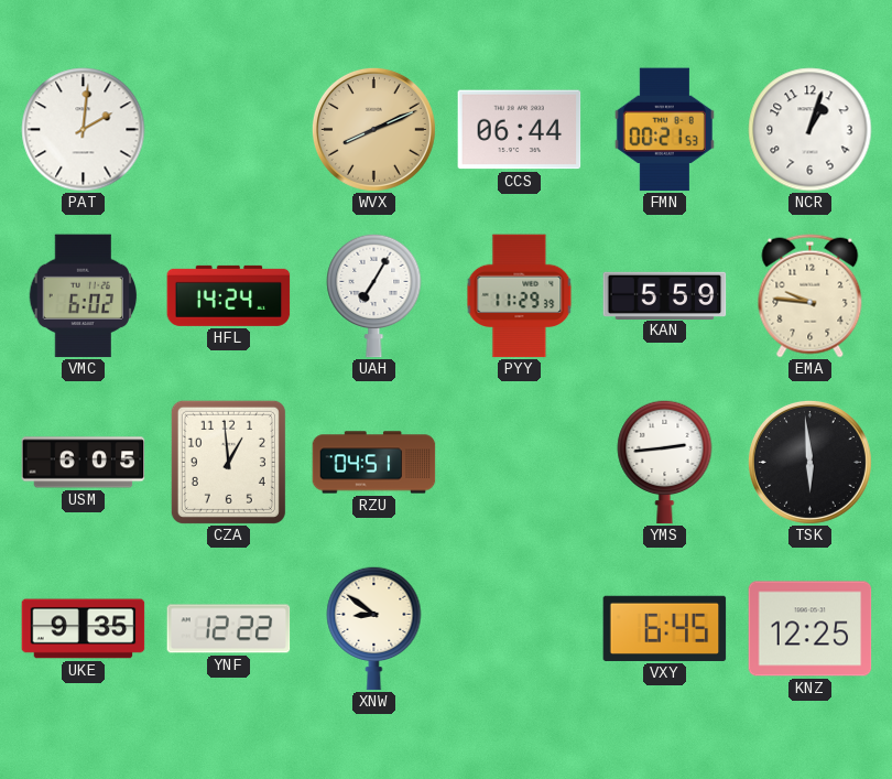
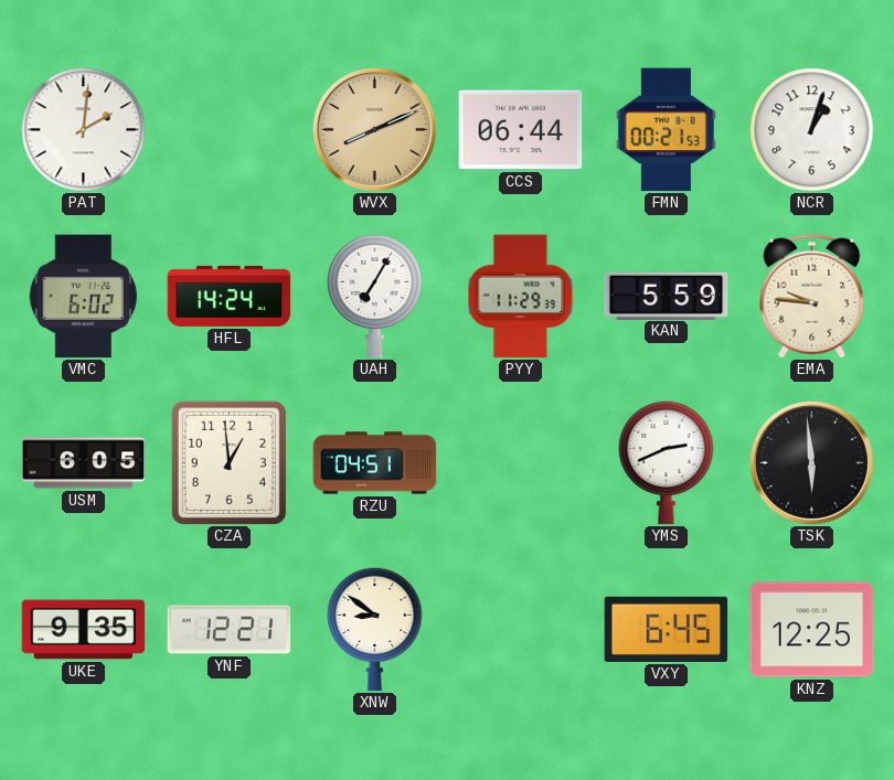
YMS: 2:44 -> 2:41
YNF: 12:22 -> 12:21
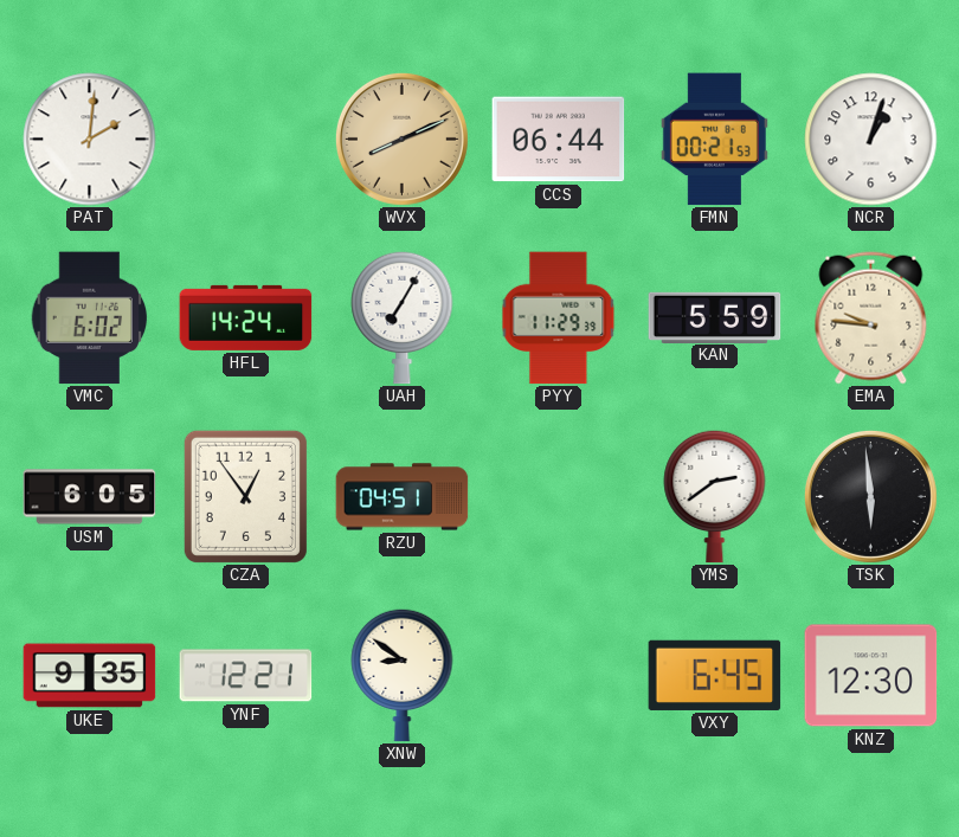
CZA: 12:59 -> 12:54
YMS: 2:41 -> 2:39
KNZ: 12:25 -> 12:30
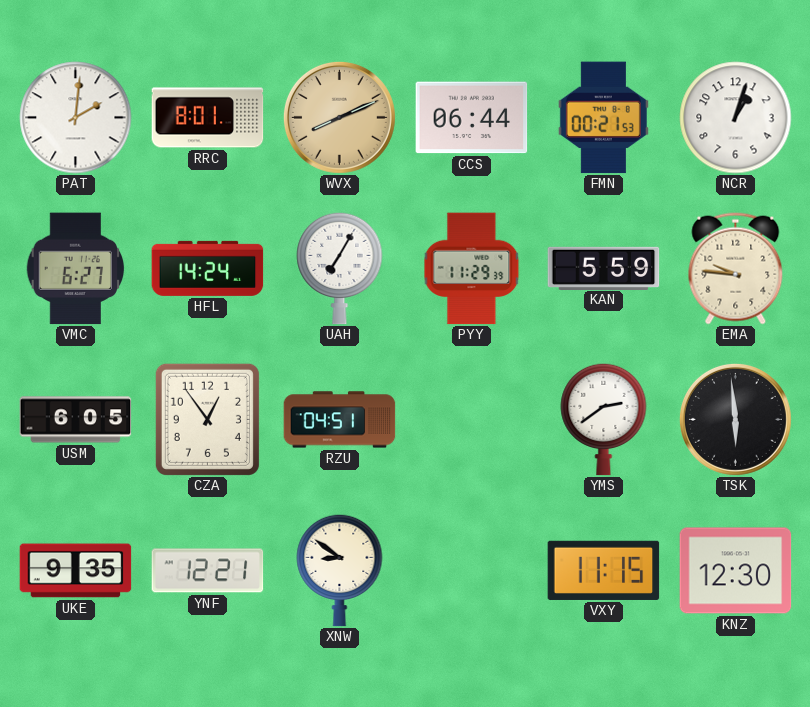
RRC: none -> 8:01
VMC: 6:02 -> 6:27
VXY: 6:45 -> 11:15
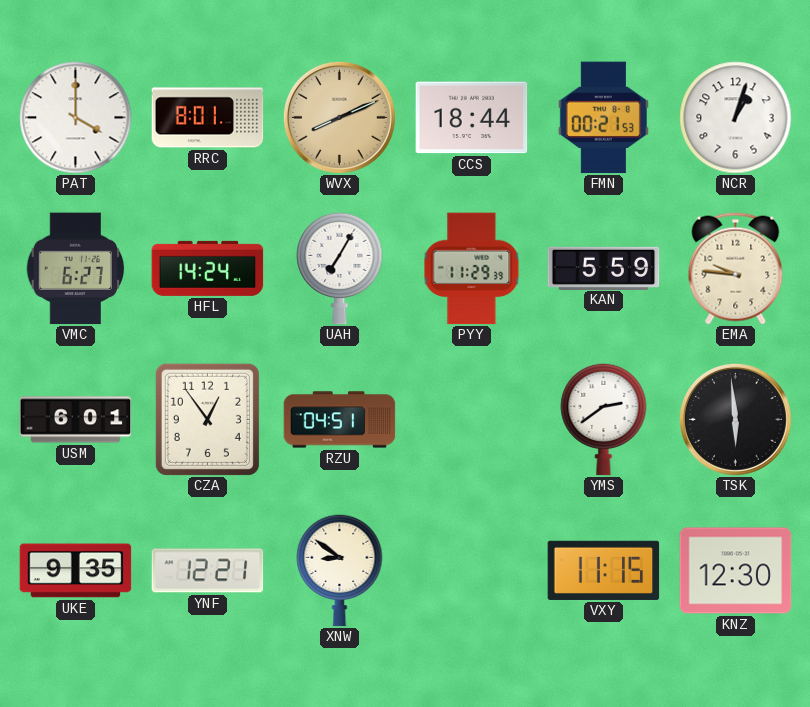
PAT: 2:01 -> 4:00
CCS: 06:44 -> 18:44
USM: 6:05 -> 6:01
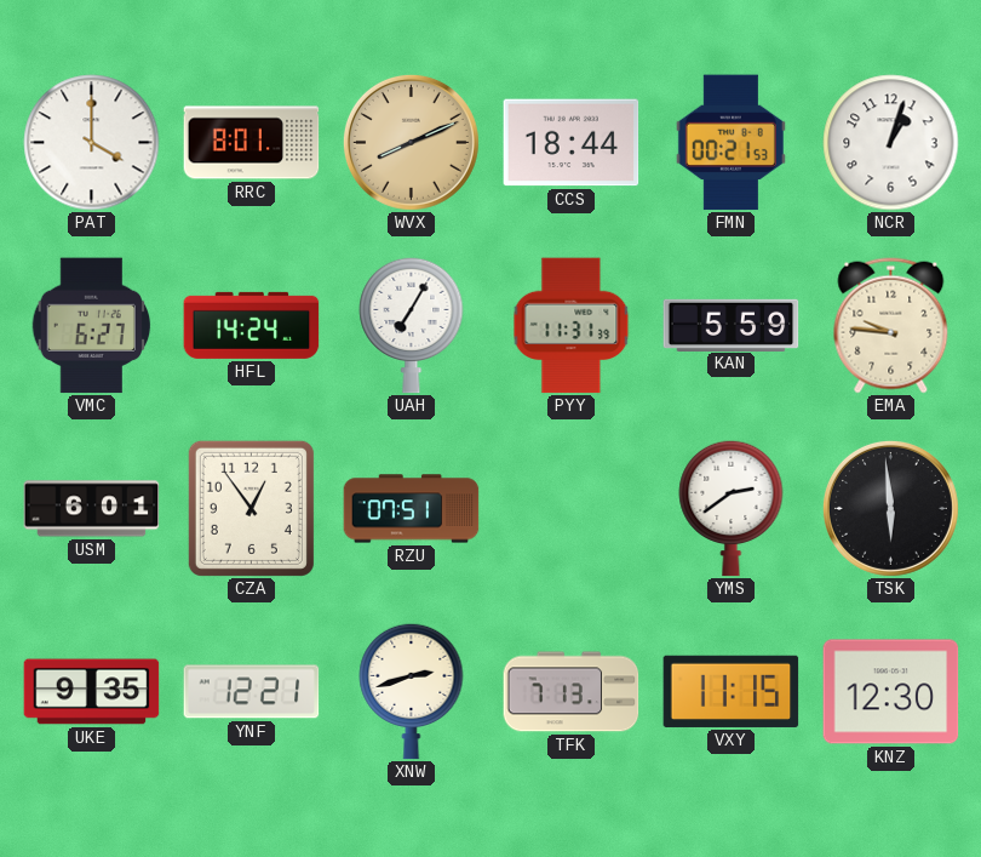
PYY: 11:29 -> 11:31
RZU: 04:51 -> 07:51
XNW: 8:51 -> 2:42
TFK: none -> 7:13
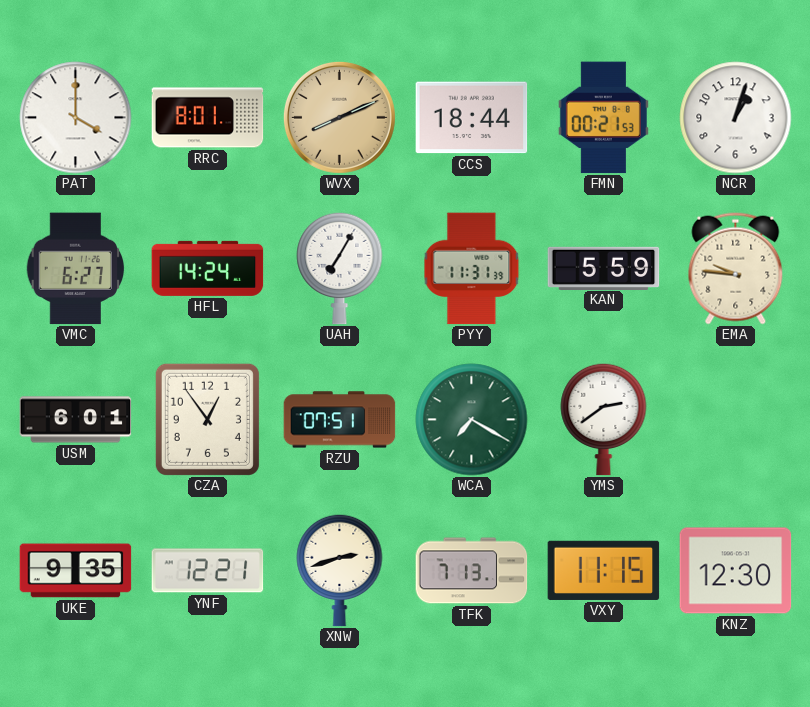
WCA: none -> 7:20
TSK: 5:59 -> none
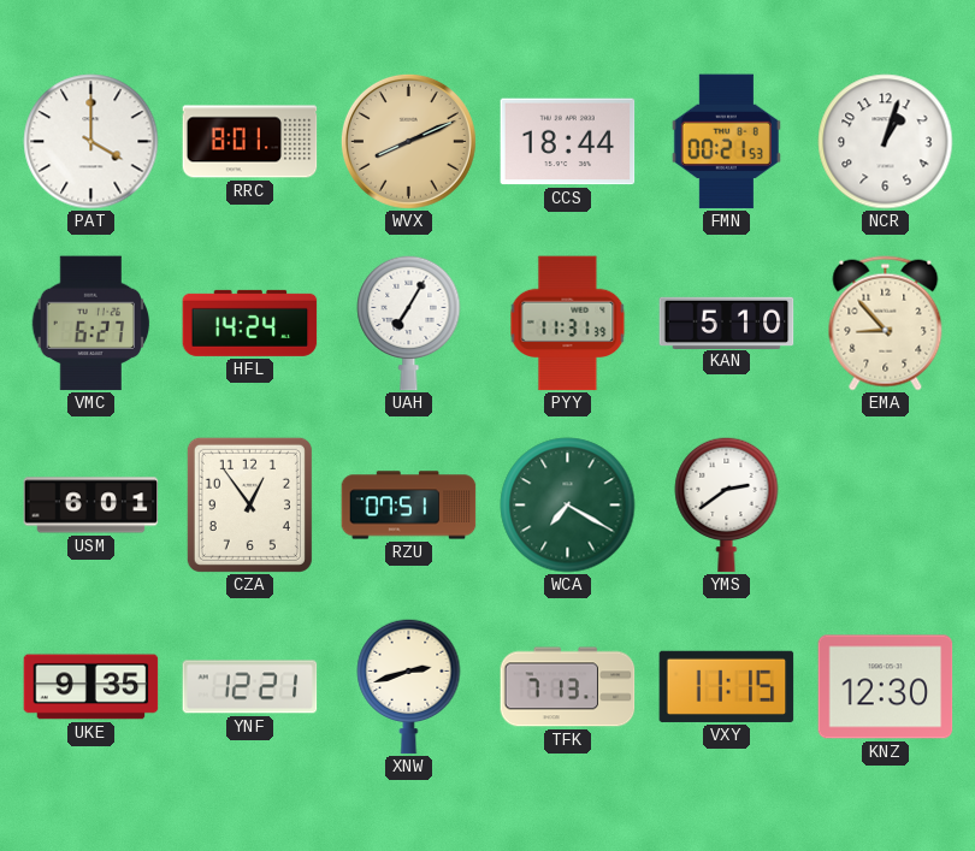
KAN: 5:59 -> 5:10
EMA: 9:46 -> 8:53
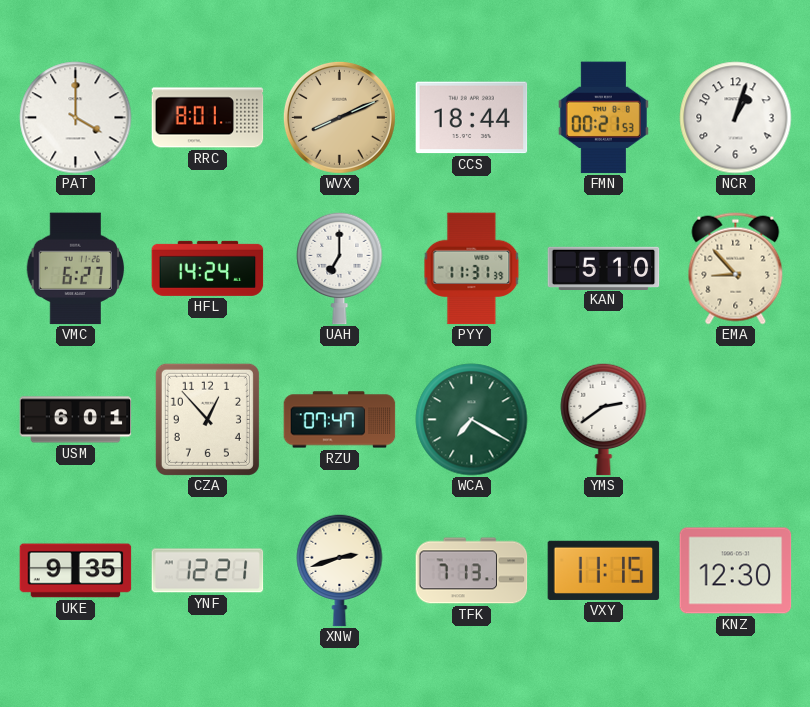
UAH: 7:05 -> 7:00
CZA: 12:54 -> 12:53
RZU: 07:51 -> 07:47
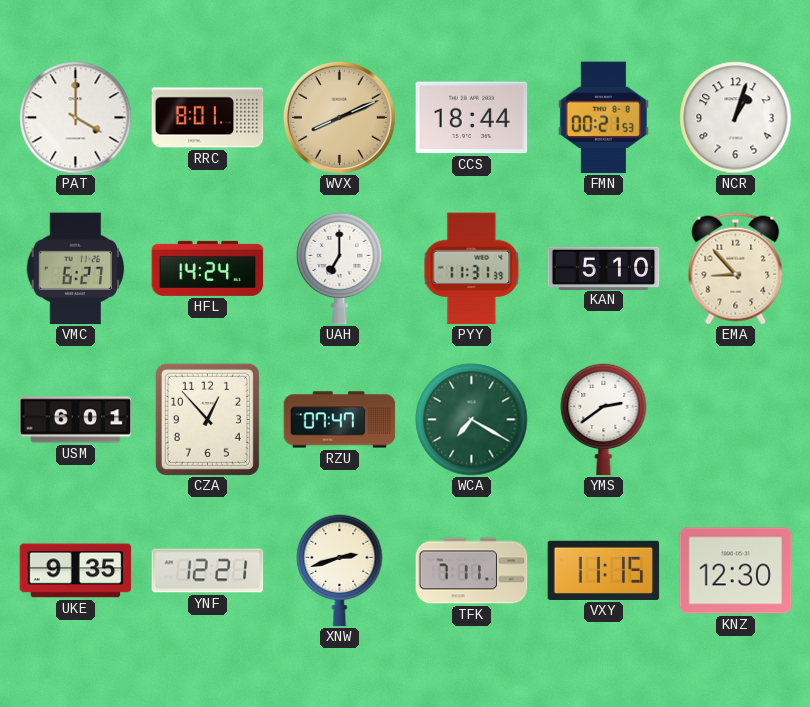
TFK: 7:13 -> 7:11
